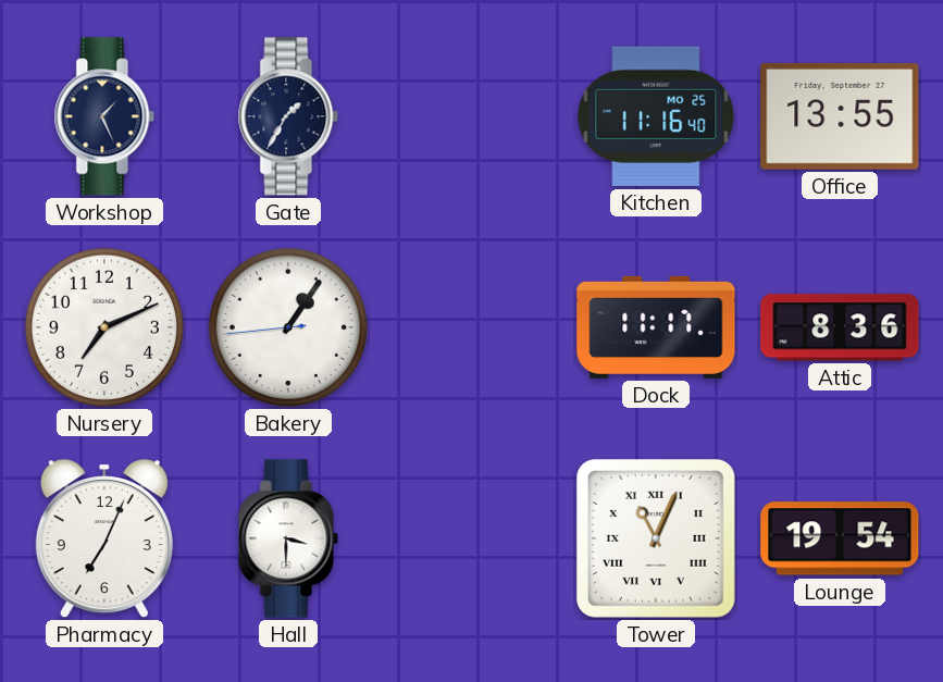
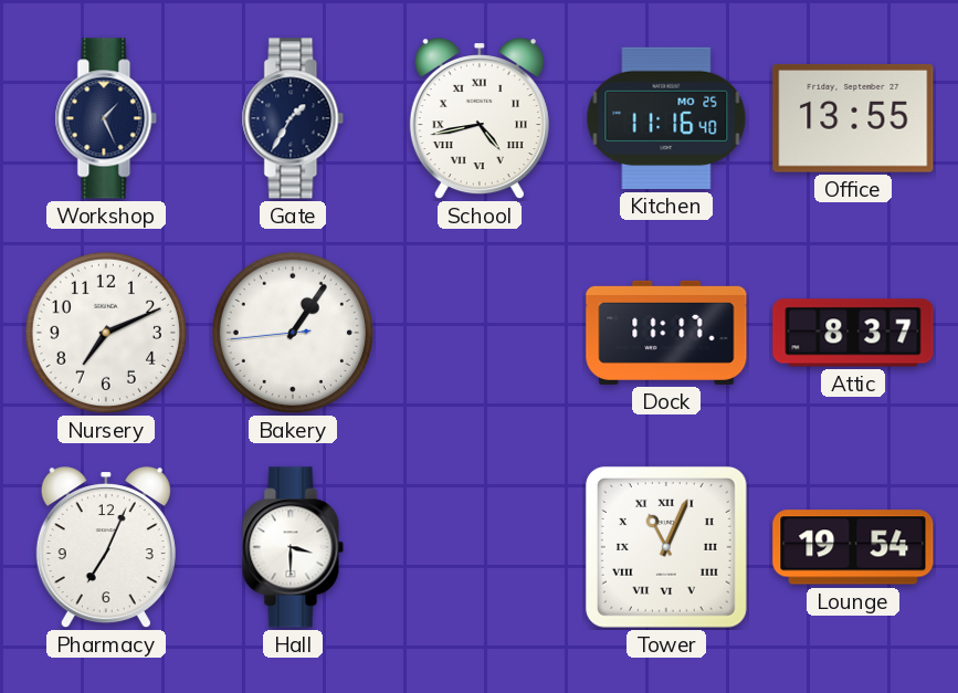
School: none -> 4:43
Attic: 8:36 -> 8:37
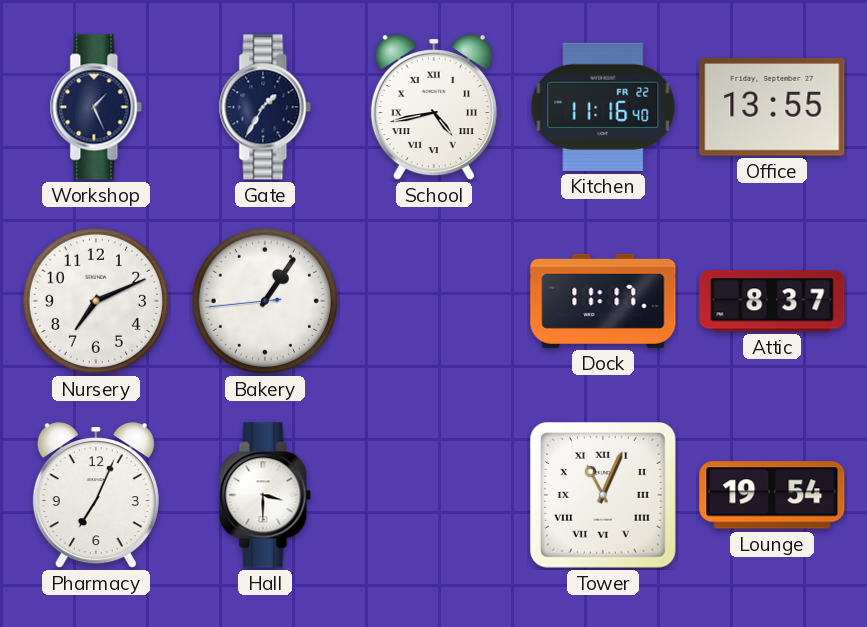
Kitchen date: MO 25 -> FR 22
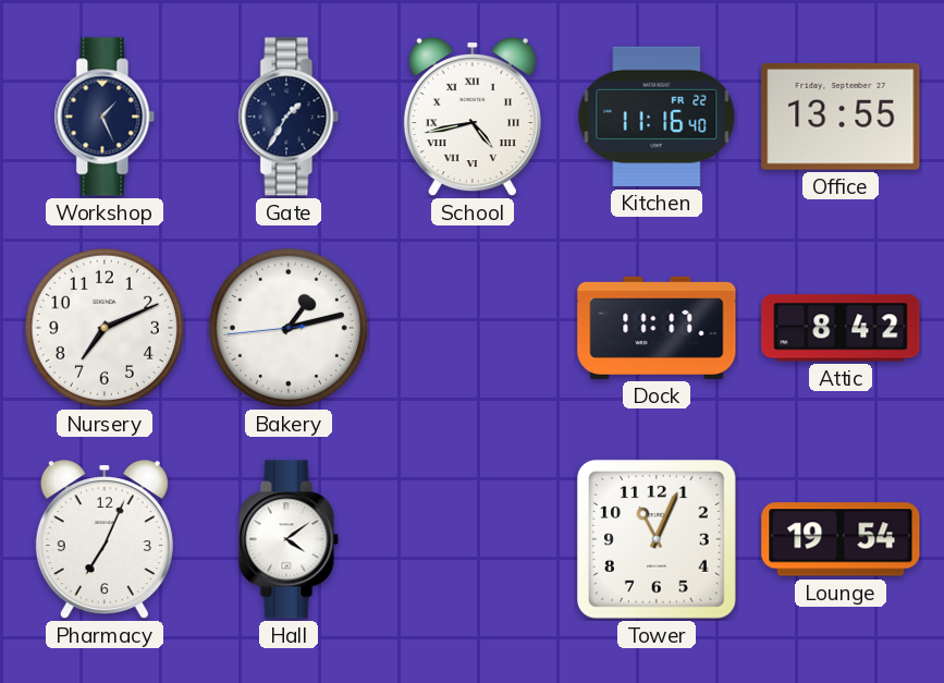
Bakery: 1:05 -> 1:12
Attic: 8:37 -> 8:42
Hall: 3:30 -> 4:09
Tower numerals: Roman -> Arabic
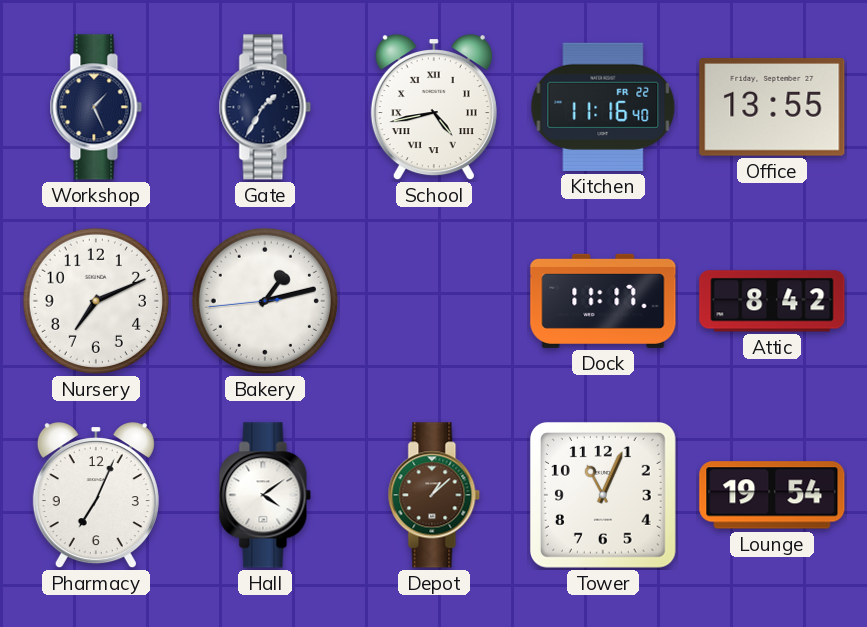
Depot: none -> 1:08
